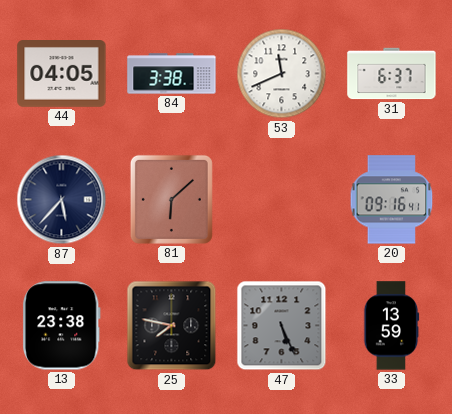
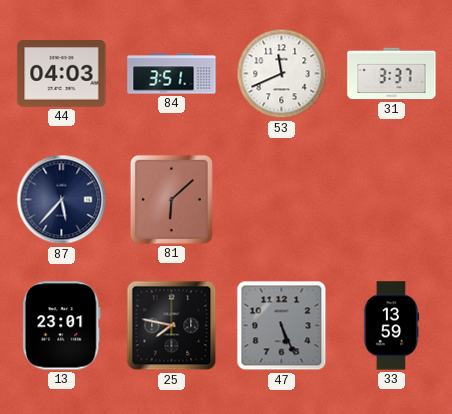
44: 04:05 -> 04:03
84: 3:38 -> 3:51
31: 6:37 -> 3:37
20: 09:16 -> none
13: 23:38 -> 23:01
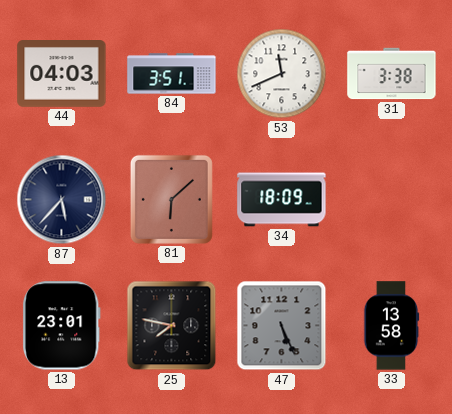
31: 3:37 -> 3:38
34: none -> 18:09
33: 13:59 -> 13:58
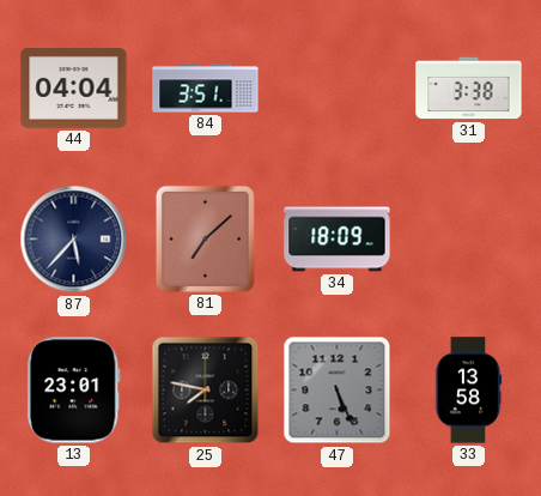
44: 04:03 -> 04:04
53: 11:41 -> none
81: 6:08 -> 7:08
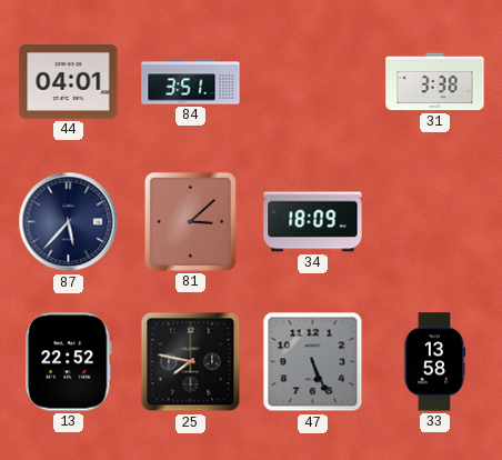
44: 04:04 -> 04:01
81: 7:08 -> 3:08
13: 23:01 -> 22:52
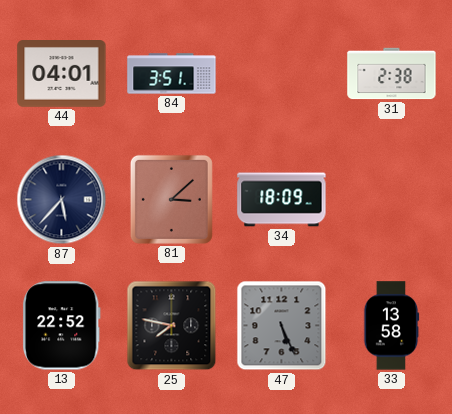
31: 3:38 -> 2:38
